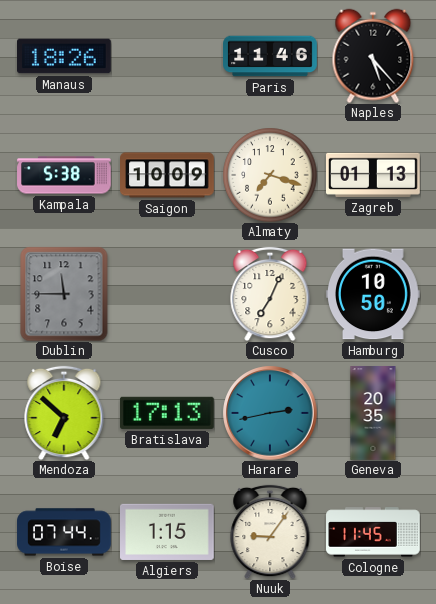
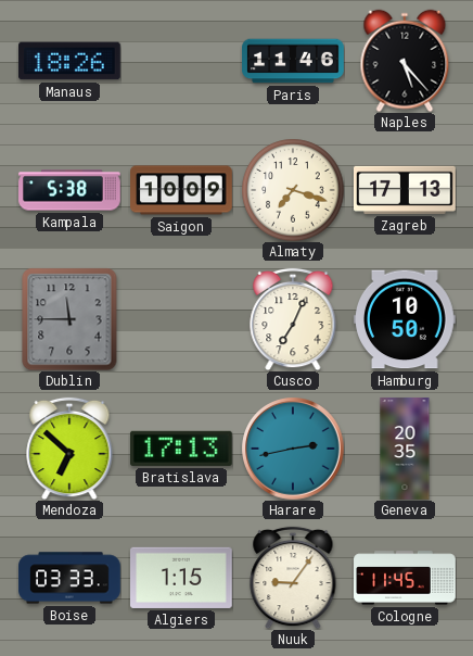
Zagreb: 01:13 -> 17:13
Boise: 07:44 -> 03:33
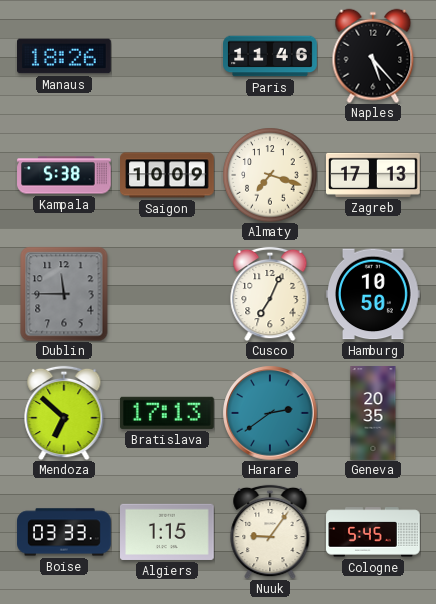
Harare: 2:43 -> 2:39
Cologne: 11:45 -> 5:45
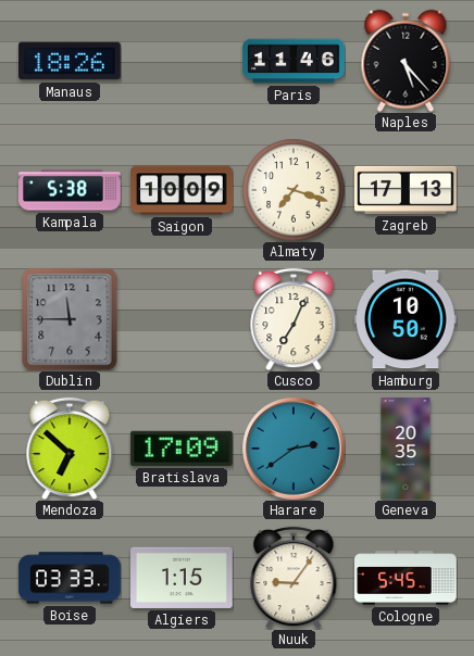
Bratislava: 17:13 -> 17:09
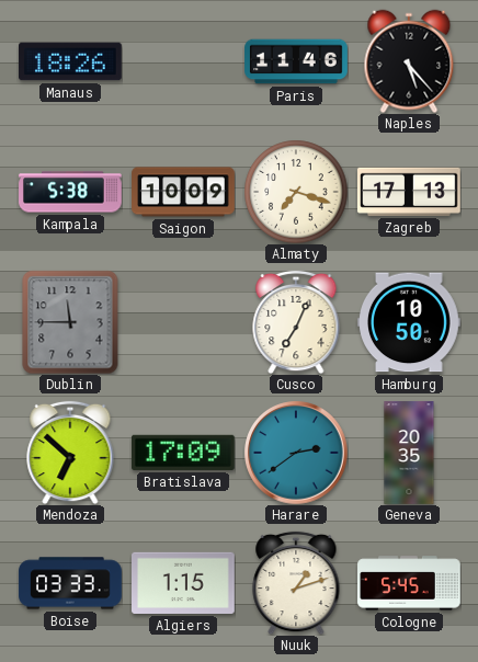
Nuuk: 9:06 -> 1:12
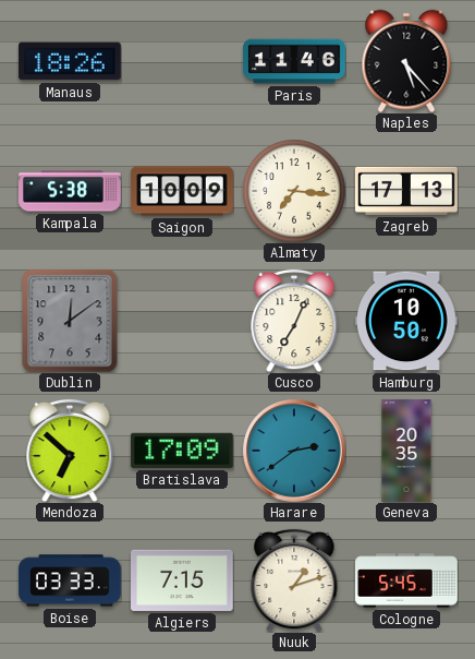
Almaty: 7:18 -> 7:16
Dublin: 11:45 -> 12:09
Algiers: 1:15 -> 7:15
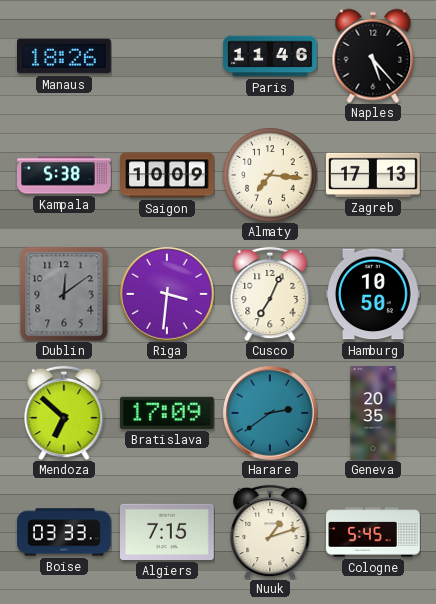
Riga: none -> 3:31
